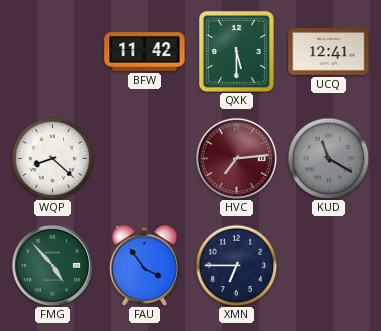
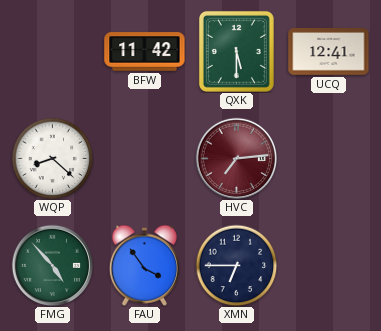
KUD: 11:20 -> none
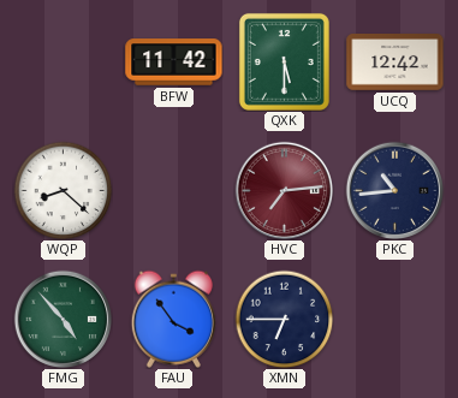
UCQ: 12:41 -> 12:42
PKC: none -> 10:44
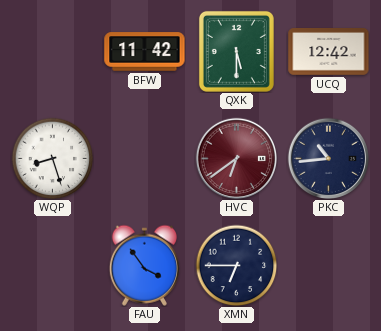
WQP: 8:22 -> 8:27
HVC: 7:14 -> 6:39
FMG: 4:53 -> none
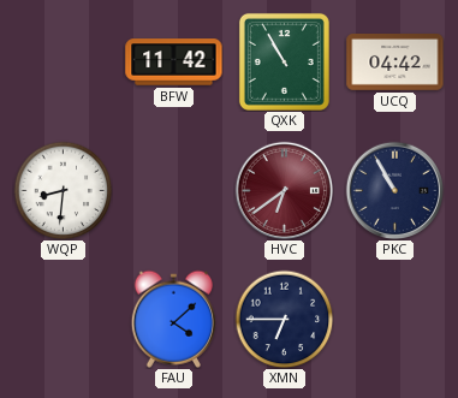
QXK: 5:30 -> 10:55
UCQ: 12:42 -> 04:42
WQP: 8:27 -> 8:31
PKC: 10:44 -> 10:55
FAU: 3:54 -> 4:08
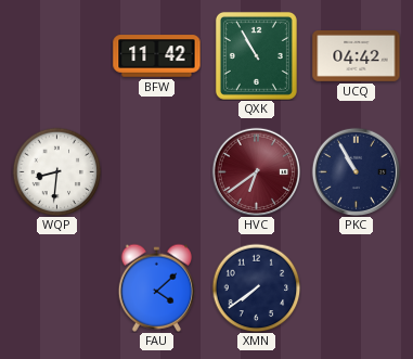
XMN: 6:45 -> 7:39
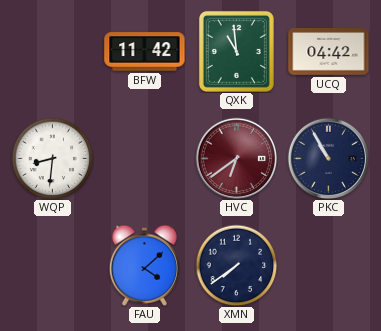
QXK: 10:55 -> 10:59
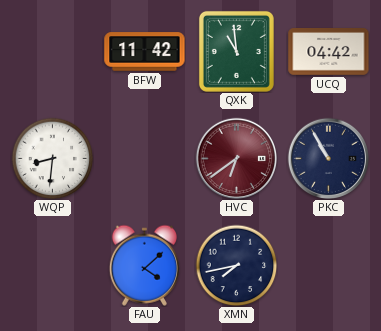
XMN: 7:39 -> 7:43
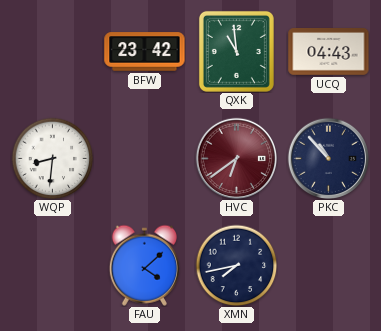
BFW: 11:42 -> 23:42
UCQ: 04:42 -> 04:43
PKC: 10:55 -> 10:53
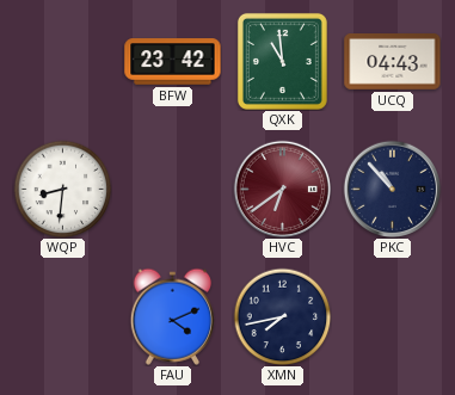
FAU: 4:08 -> 4:11
